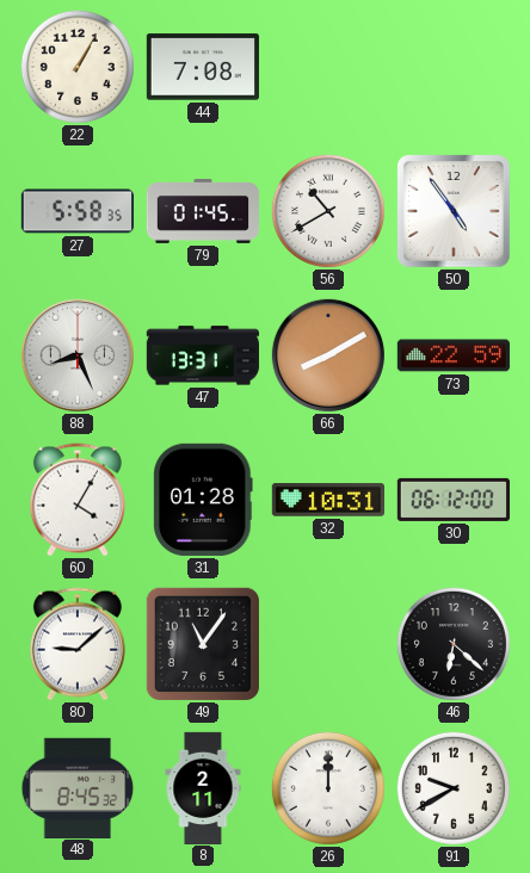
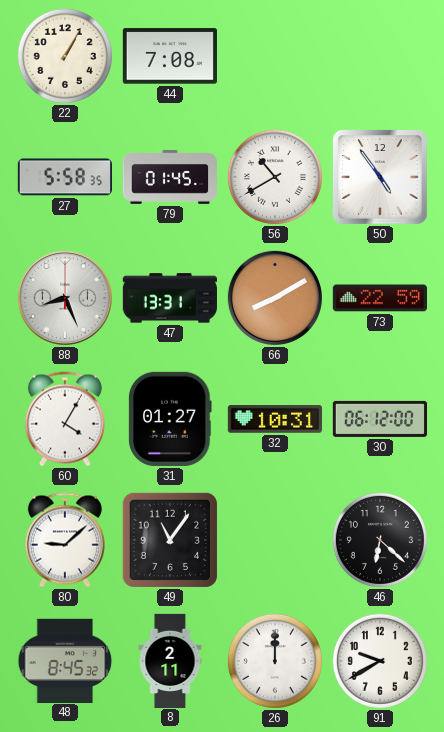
31: 01:28 -> 01:27
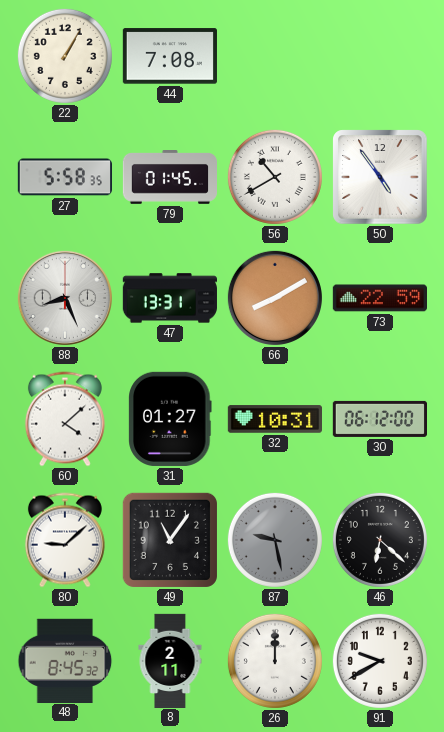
60: 4:05 -> 4:08
87: none -> 9:28
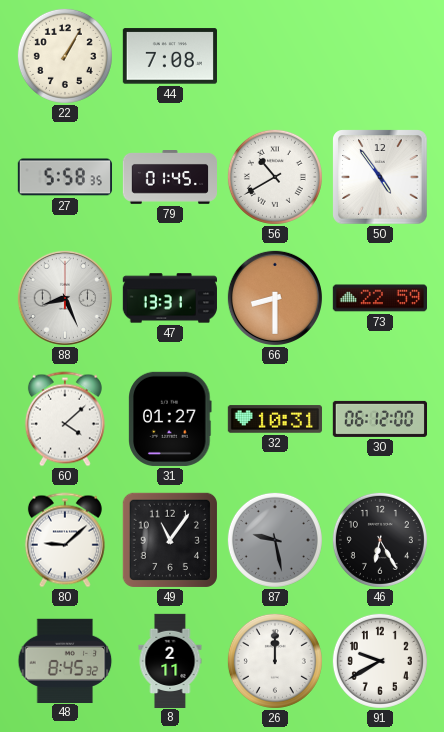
66: 8:10 -> 8:30
46: 6:22 -> 6:25
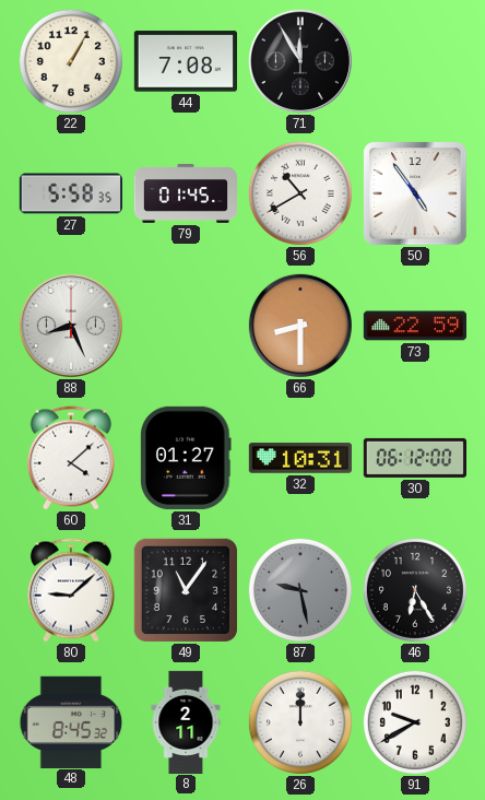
71: none -> 11:55
47: 13:31 -> none
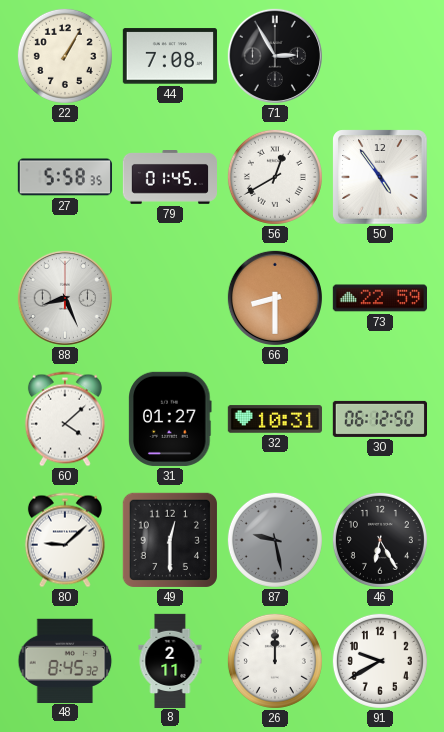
71: 11:55 -> 2:55
56: 10:40 -> 12:40
30: 06:12:00 -> 06:12:50
49: 11:06 -> 12:30
